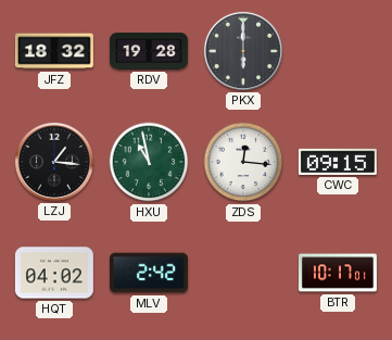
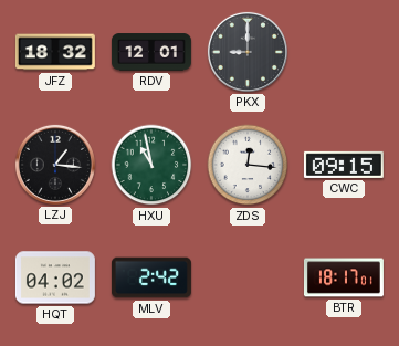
RDV: 19:28 -> 12:01
PKX: 6:00 -> 9:00
BTR: 10:17 -> 18:17
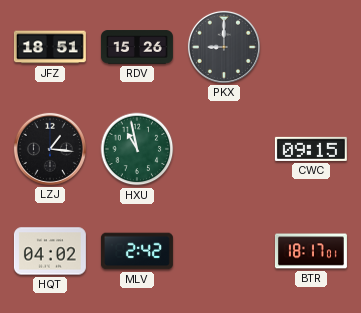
JFZ: 18:32 -> 18:51
RDV: 12:01 -> 15:26
ZDS: 12:16 -> none
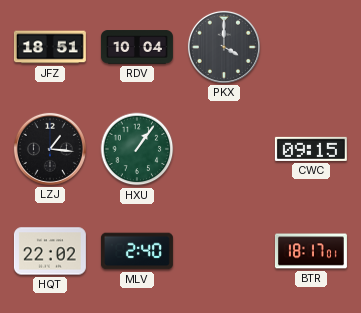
RDV: 15:26 -> 10:04
PKX: 9:00 -> 4:00
HXU: 10:58 -> 1:06
HQT: 04:02 -> 22:02
MLV: 2:42 -> 2:40
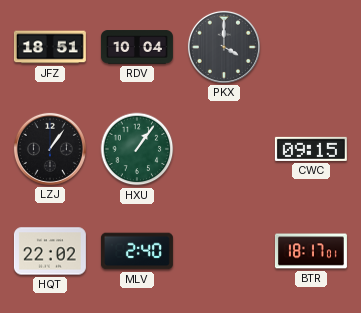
LZJ: 1:16 -> 1:06
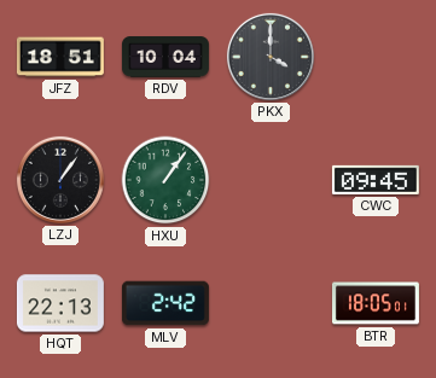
CWC: 09:15 -> 09:45
HQT: 22:02 -> 22:13
MLV: 2:40 -> 2:42
BTR: 18:17 -> 18:05
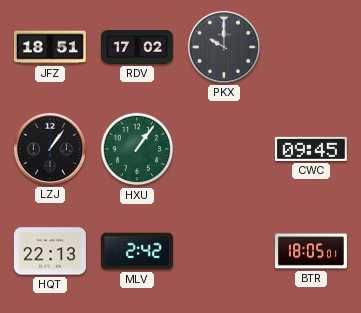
RDV: 10:04 -> 17:02
PKX: 4:00 -> 10:00
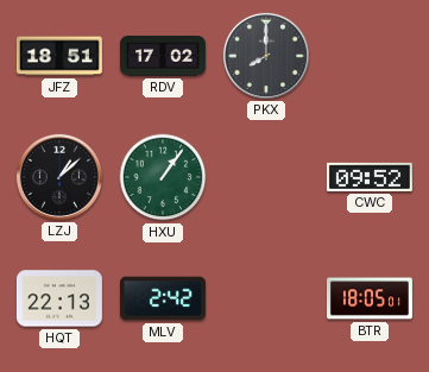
PKX: 10:00 -> 8:00
LZJ: 1:06 -> 1:08
CWC: 09:45 -> 09:52
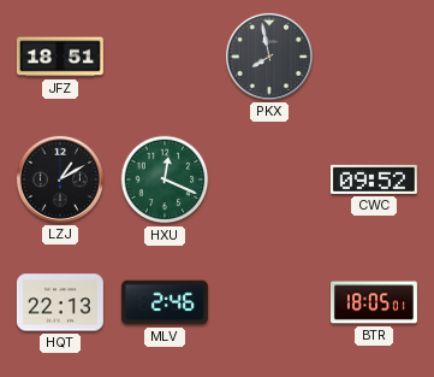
RDV: 17:02 -> none
PKX: 8:00 -> 7:58
LZJ: 1:08 -> 1:10
HXU: 1:06 -> 12:19
MLV: 2:42 -> 2:46
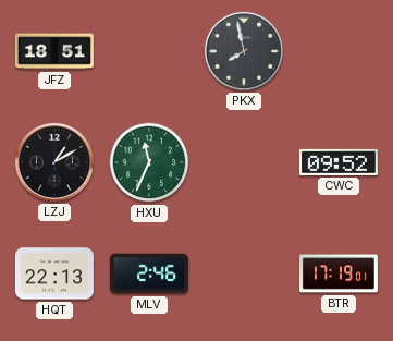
HXU: 12:19 -> 11:34
BTR: 18:05 -> 17:19
